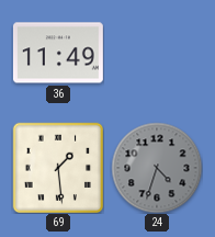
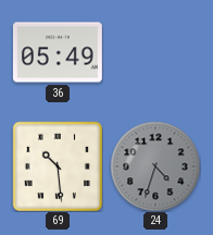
36: 11:49 -> 05:49
69: 1:29 -> 10:29
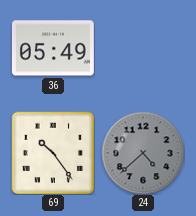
69: 10:29 -> 10:24
24: 4:33 -> 4:38
